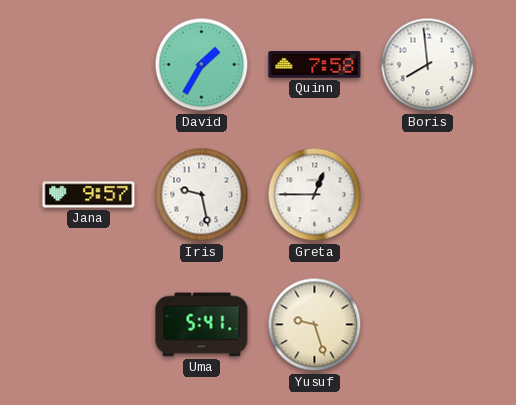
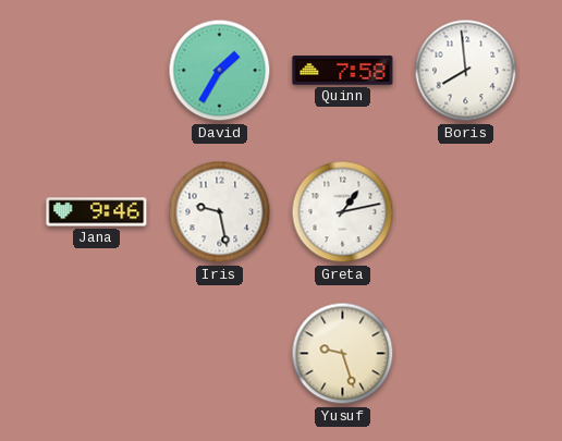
Jana: 9:57 -> 9:46
Greta: 12:45 -> 1:13
Uma: 5:41 -> none
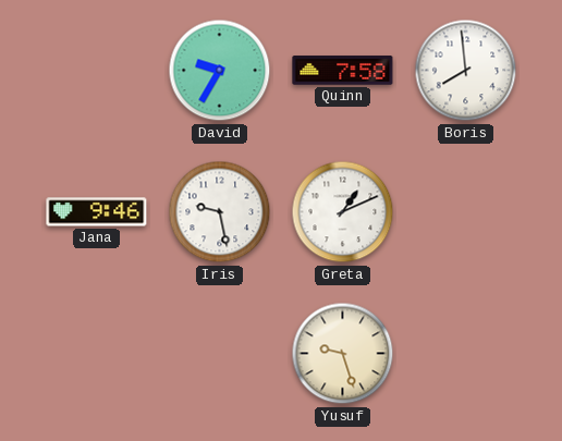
David: 1:35 -> 9:35
Greta: 1:13 -> 1:11
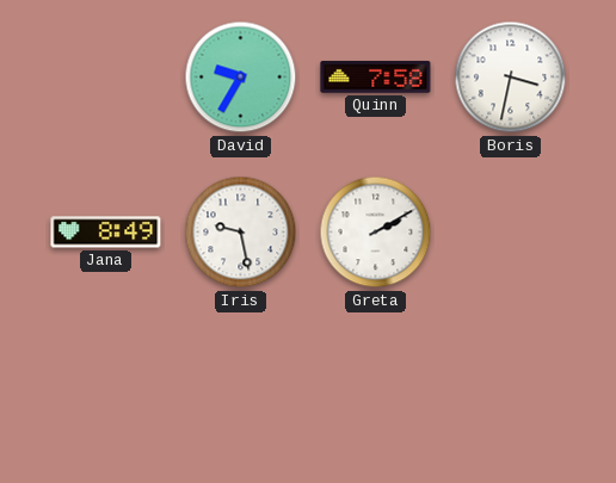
Boris: 7:59 -> 3:32
Jana: 9:46 -> 8:49
Greta: 1:11 -> 2:10
Yusuf: 9:27 -> none
